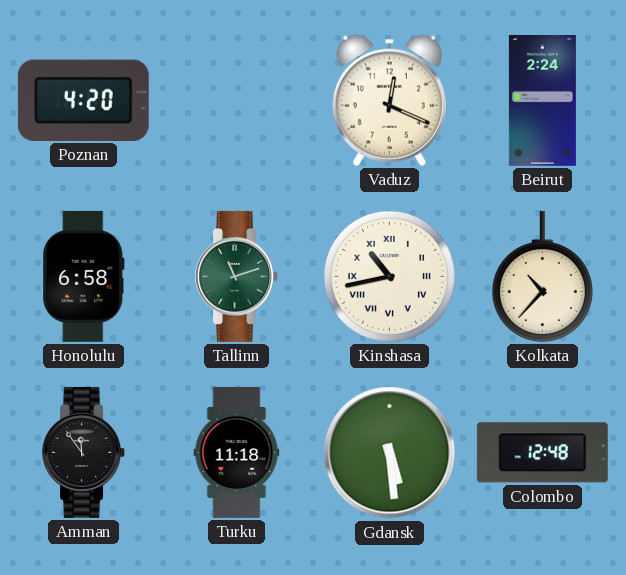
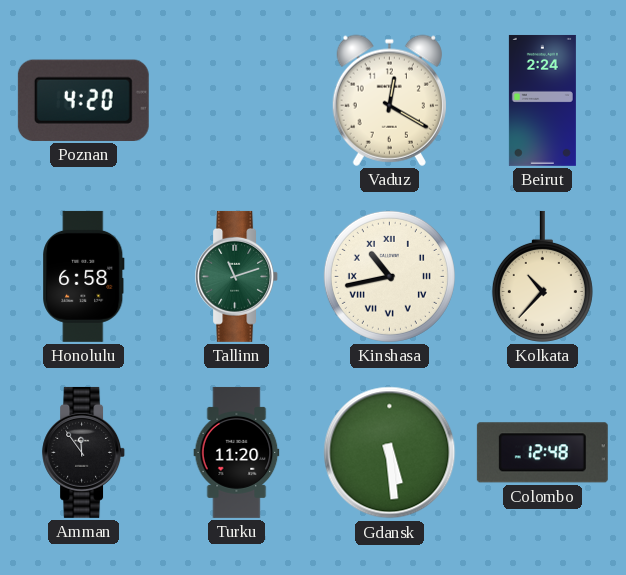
Vaduz: 12:19 -> 12:20
Turku: 11:18 -> 11:20
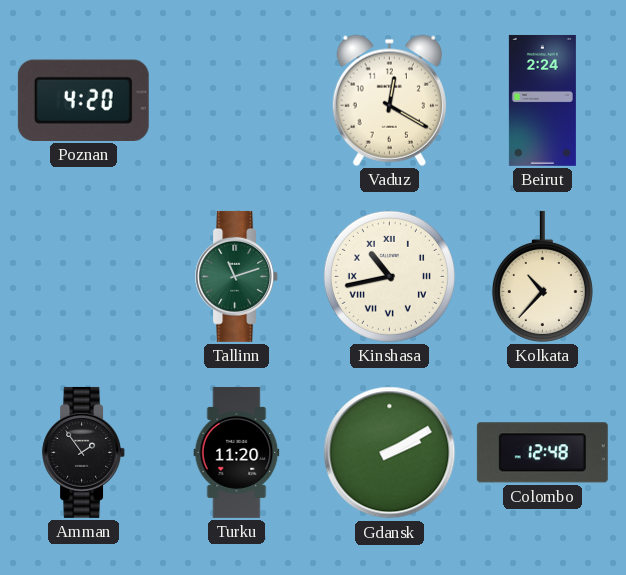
Honolulu: 6:58 -> none
Amman: 11:54 -> 1:54
Gdansk: 5:29 -> 2:10
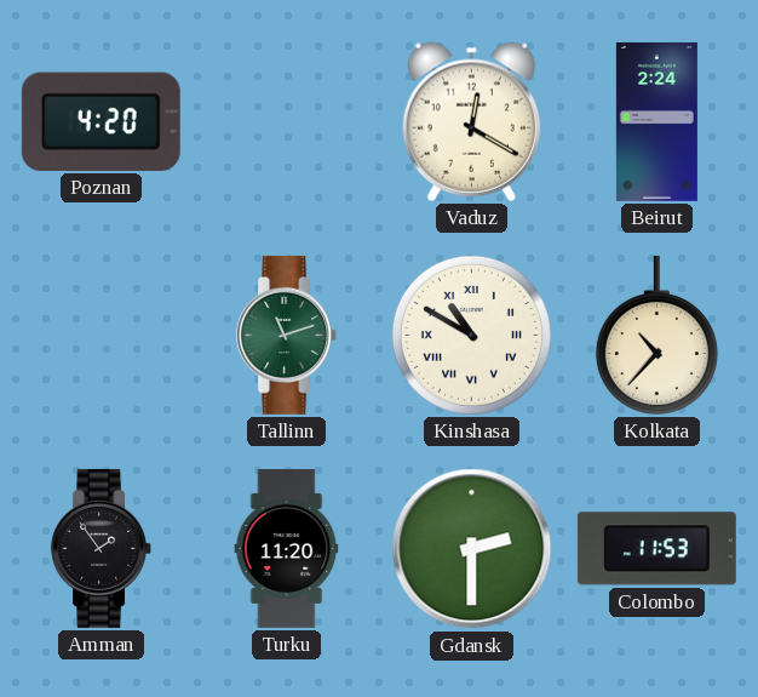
Kinshasa: 10:43 -> 10:50
Gdansk: 2:10 -> 2:30
Colombo: 12:48 -> 11:53
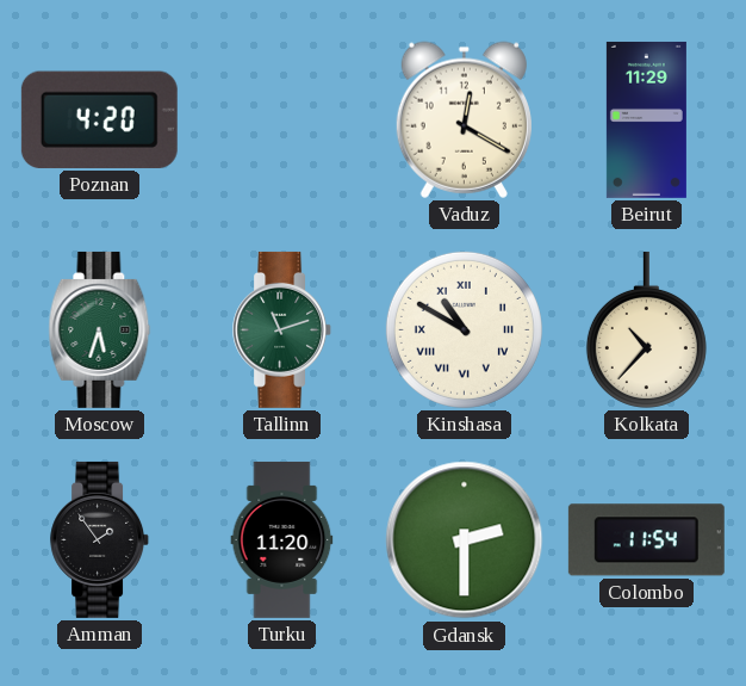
Beirut: 2:24 -> 11:29
Moscow: none -> 5:33
Colombo: 11:53 -> 11:54
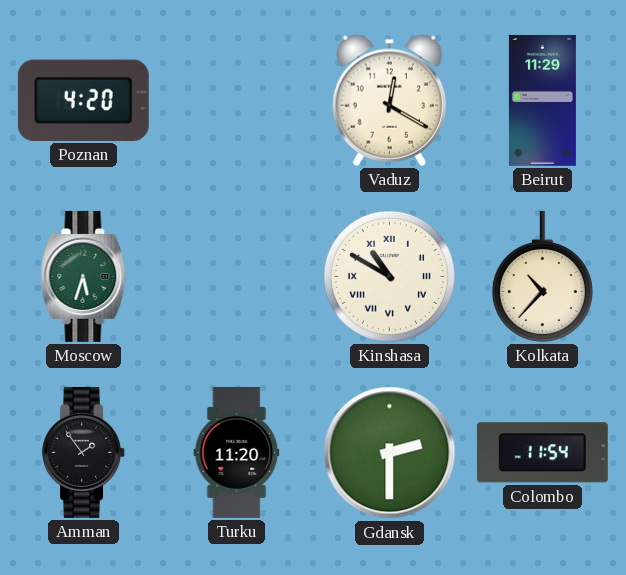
Tallinn: 11:12 -> none
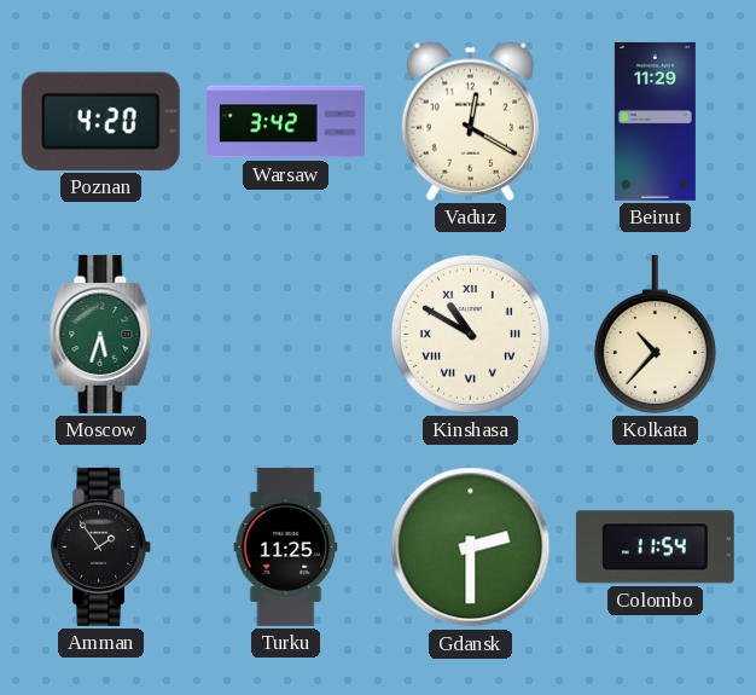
Warsaw: none -> 3:42
Turku: 11:20 -> 11:25
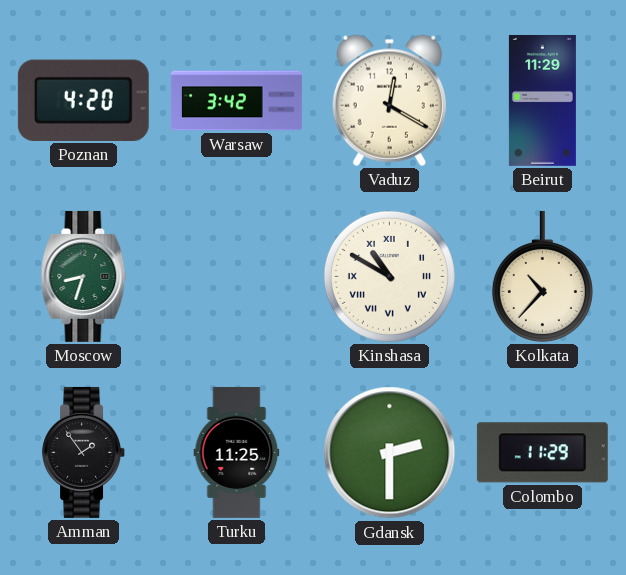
Moscow: 5:33 -> 8:33
Colombo: 11:54 -> 11:29
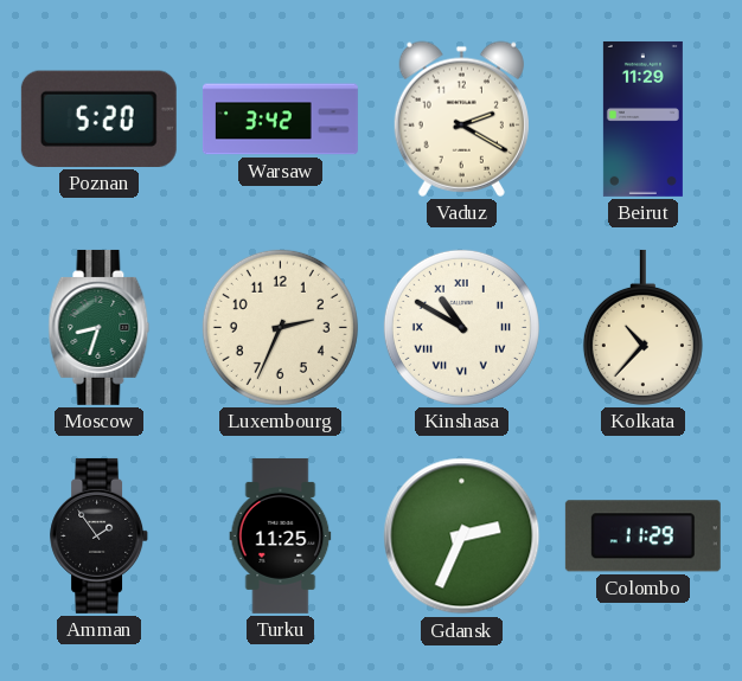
Poznan: 4:20 -> 5:20
Vaduz: 12:20 -> 2:20
Luxembourg: none -> 2:34
Gdansk: 2:30 -> 2:34
